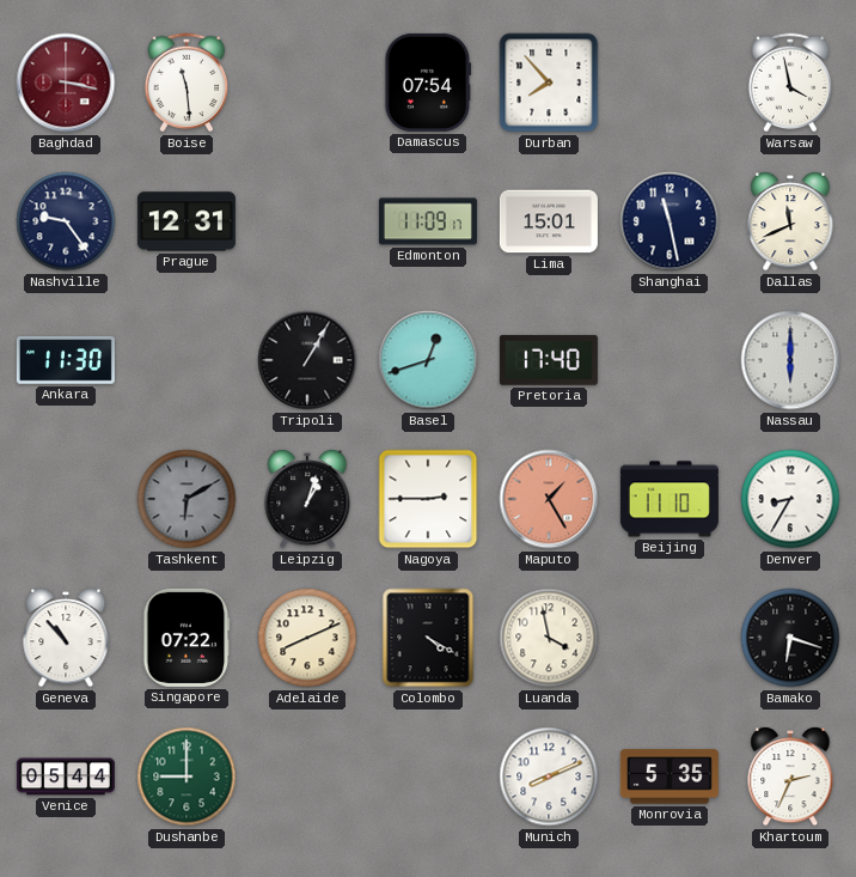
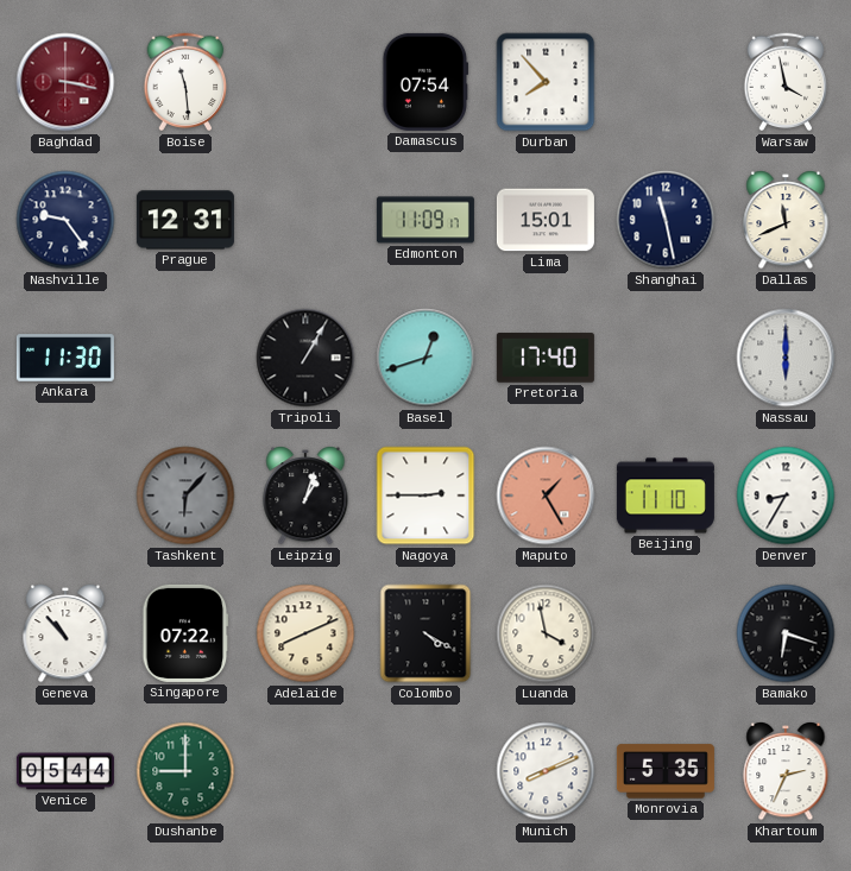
Tashkent: 6:10 -> 6:07
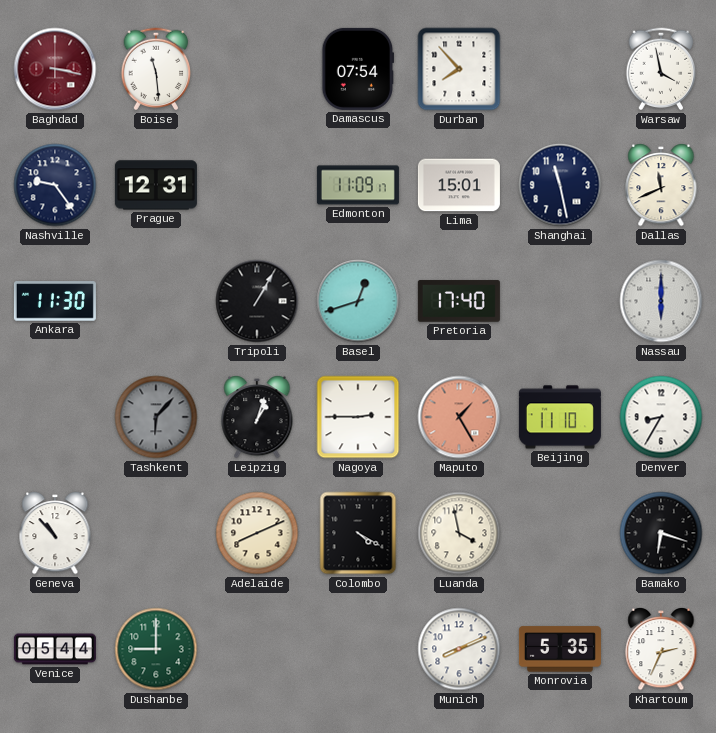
Singapore: 07:22 -> none
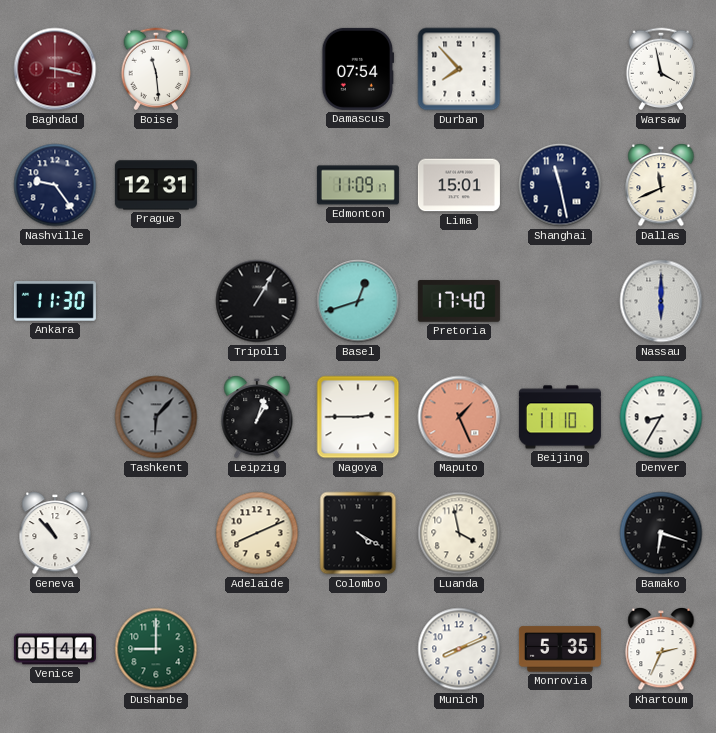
Maputo: 1:25 -> 1:26
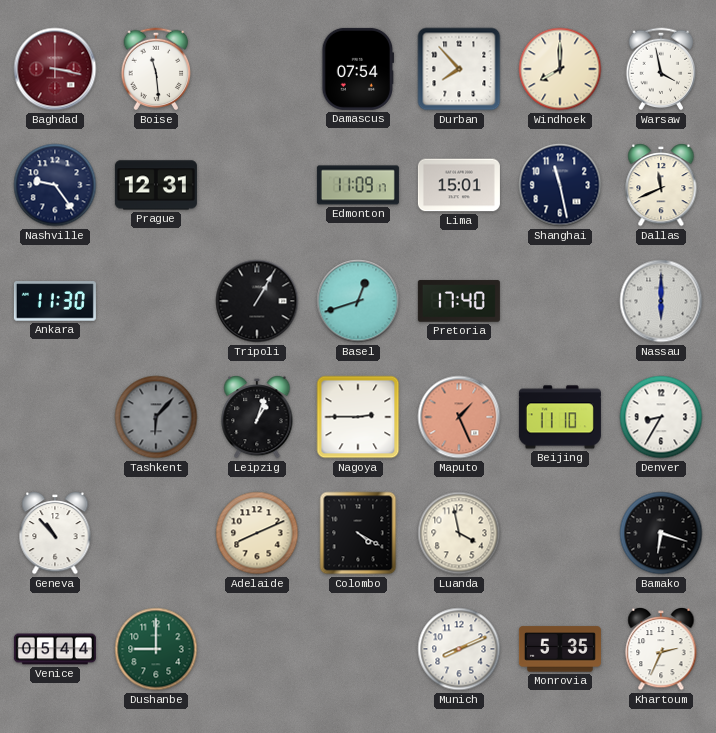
Windhoek: none -> 8:00
